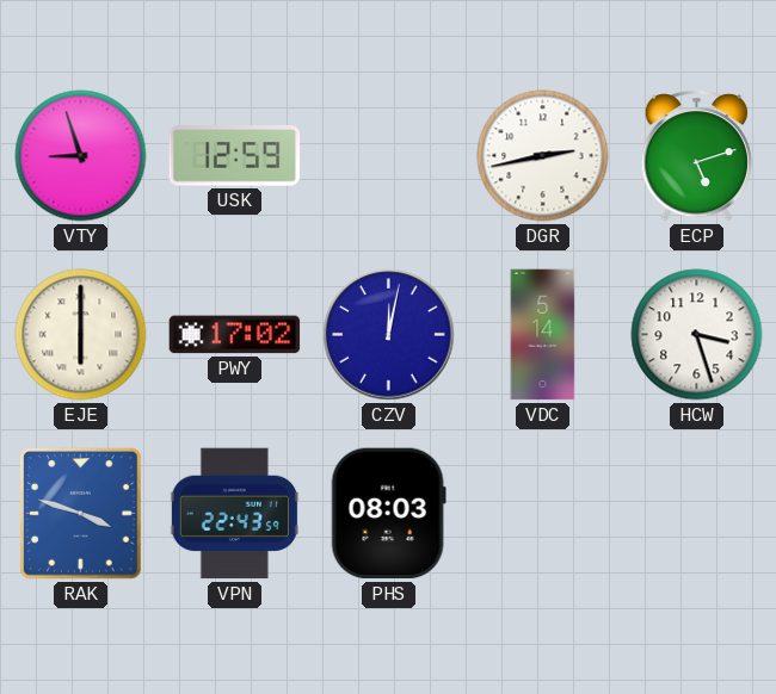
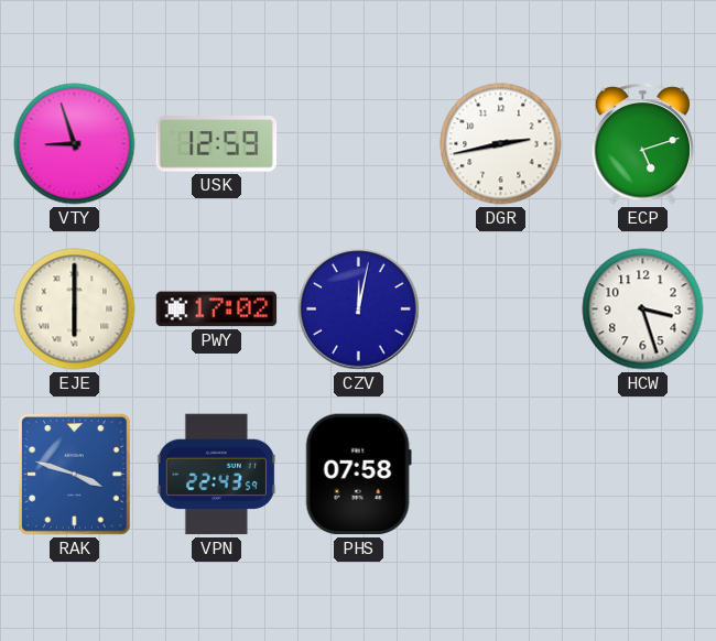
VDC: 5:14 -> none
PHS: 08:03 -> 07:58
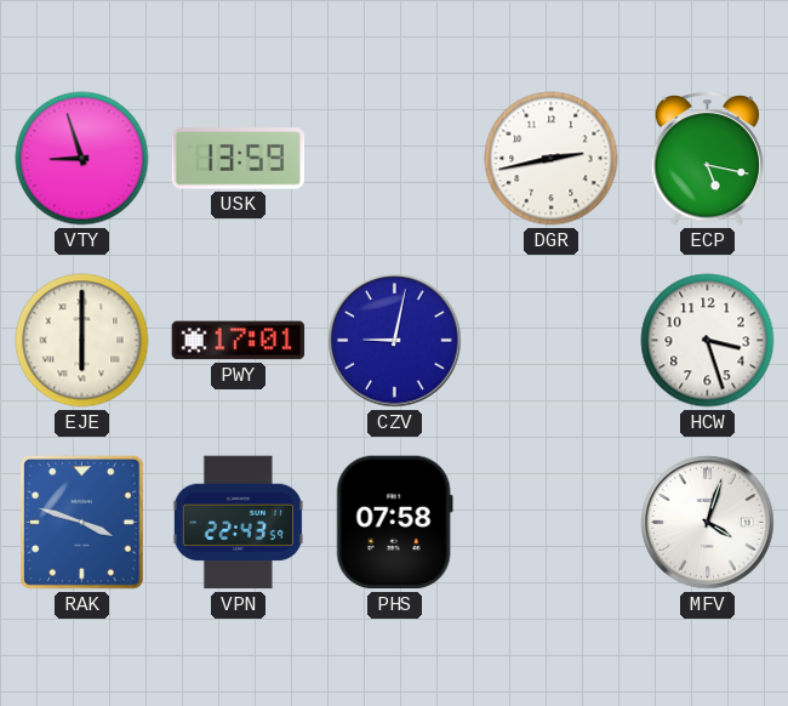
USK: 12:59 -> 13:59
ECP: 5:12 -> 5:17
PWY: 17:02 -> 17:01
CZV: 12:02 -> 9:02
MFV: none -> 4:03
